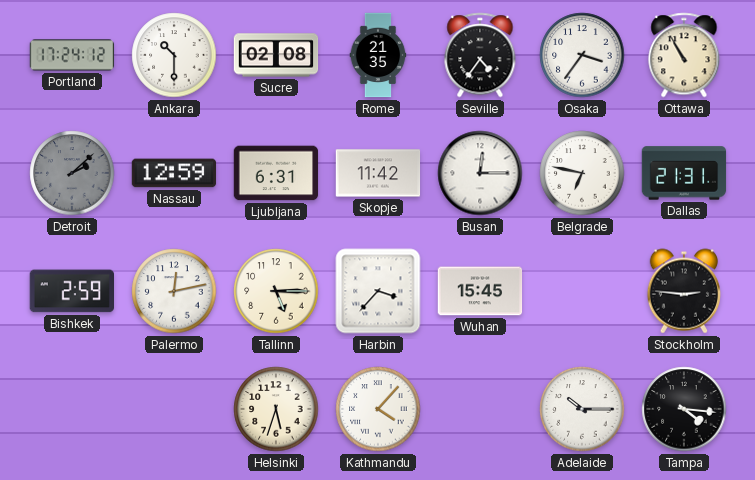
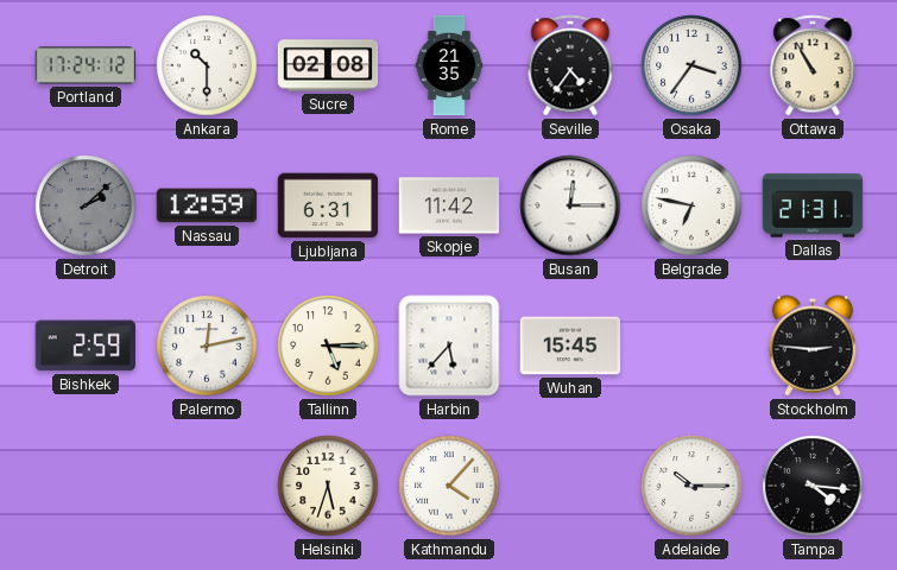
Harbin: 3:37 -> 5:37
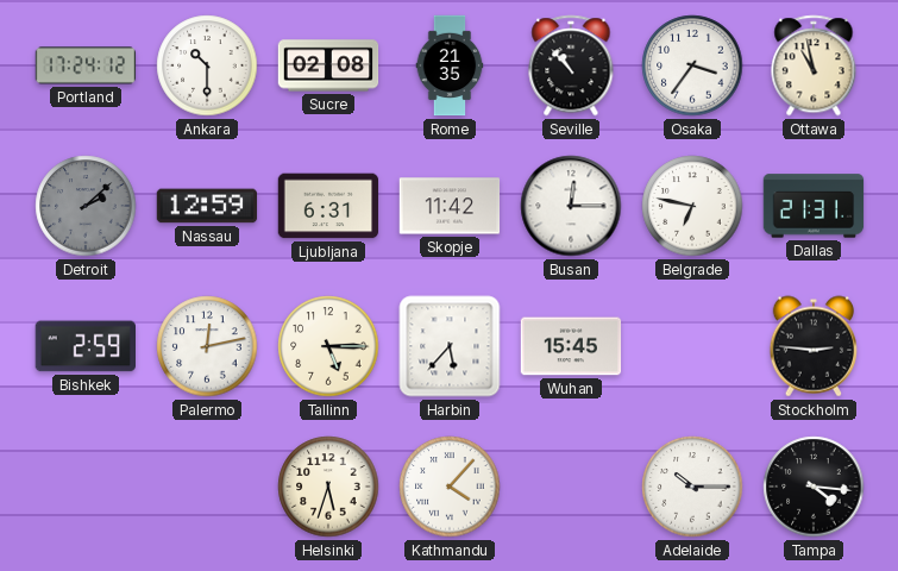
Seville: 4:36 -> 10:53
Ottawa: 10:55 -> 10:58
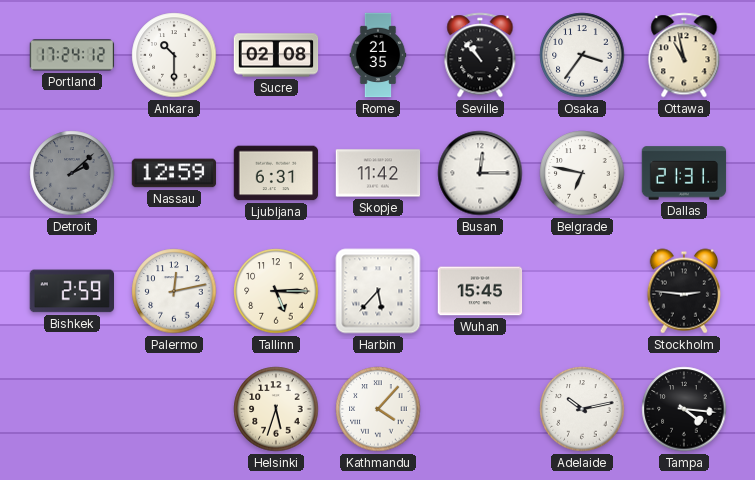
Adelaide: 10:15 -> 10:13
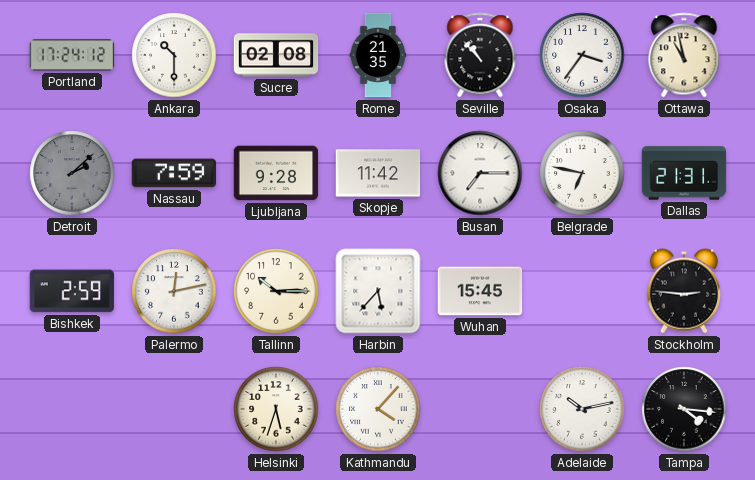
Nassau: 12:59 -> 7:59
Ljubljana: 6:31 -> 9:28
Busan: 12:15 -> 7:15
Tallinn: 5:15 -> 10:15
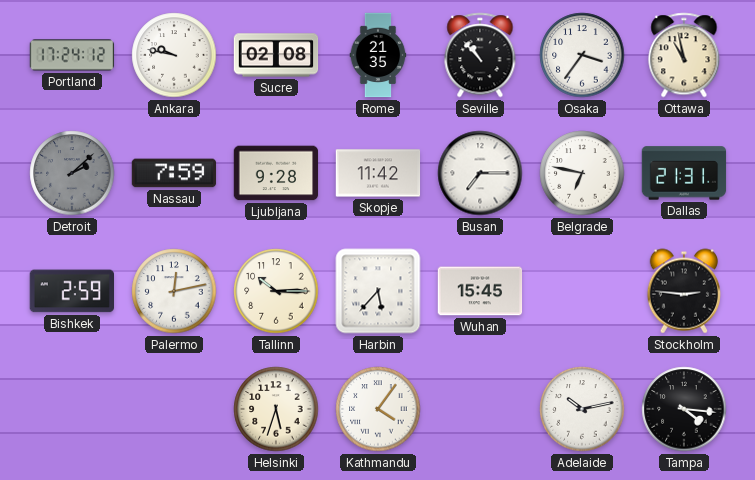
Ankara: 10:30 -> 9:47
Kathmandu: 4:07 -> 4:06
